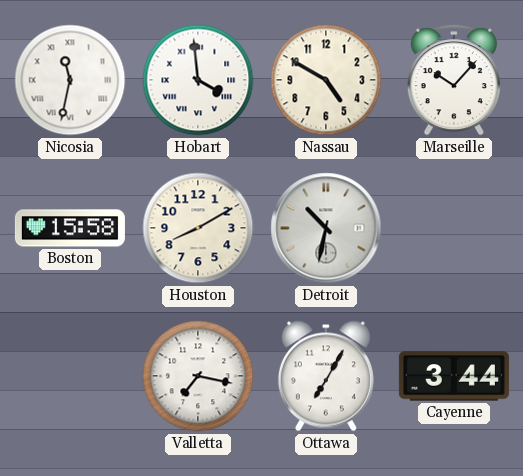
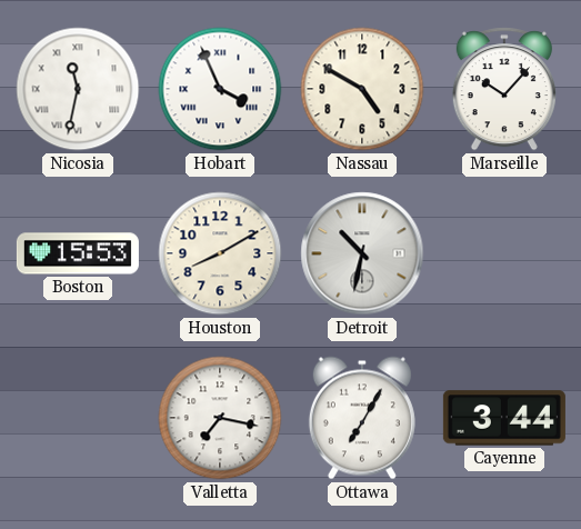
Hobart: 3:59 -> 3:56
Boston: 15:58 -> 15:53
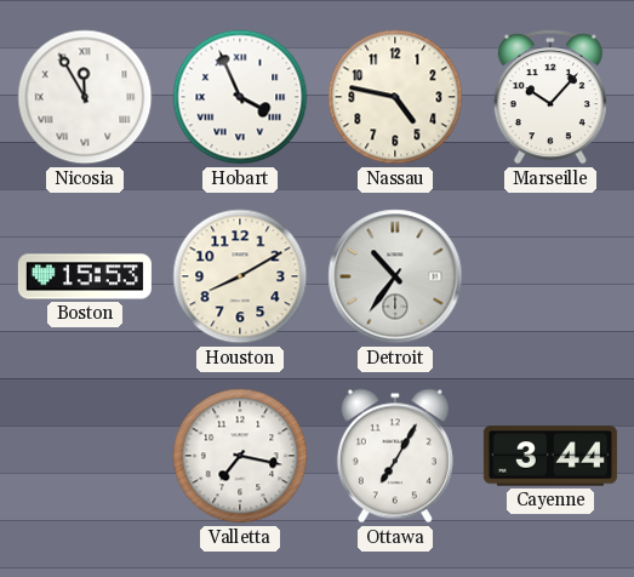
Nicosia: 11:32 -> 11:55
Nassau: 4:50 -> 4:47
Detroit: 10:32 -> 10:36
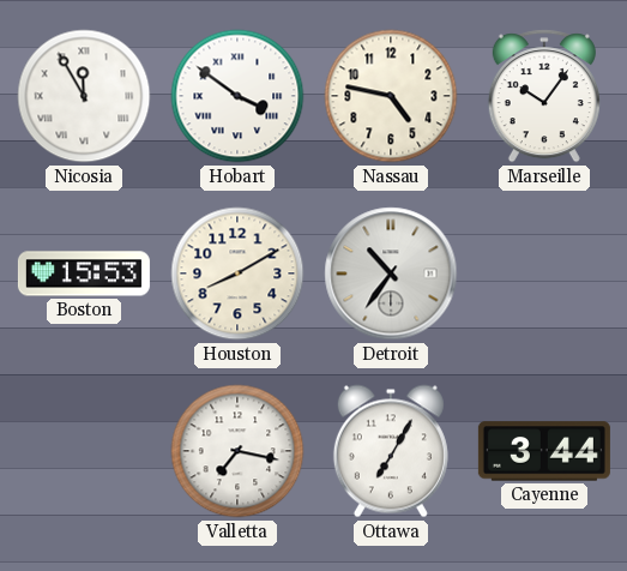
Hobart: 3:56 -> 3:51
Marseille: 10:07 -> 10:06
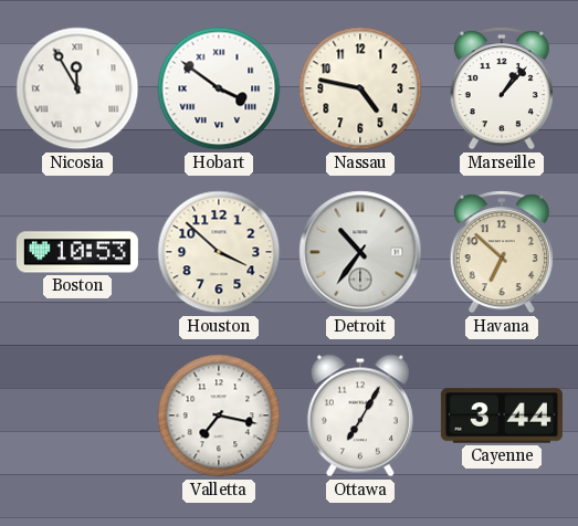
Marseille: 10:06 -> 1:07
Boston: 15:53 -> 10:53
Houston: 8:10 -> 3:52
Havana: none -> 6:52
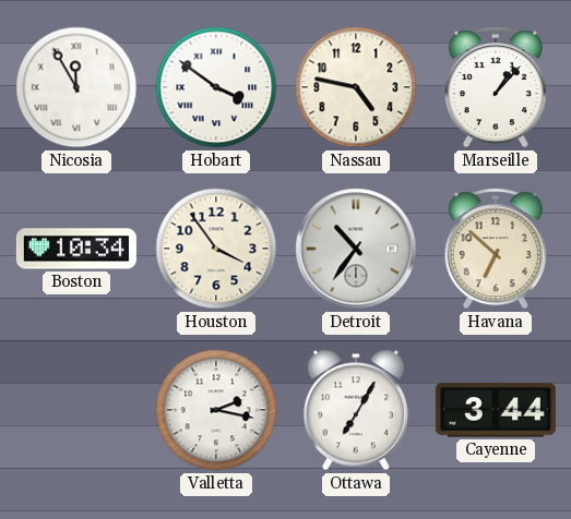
Boston: 10:53 -> 10:34
Houston: 3:52 -> 3:54
Valletta: 7:17 -> 2:17
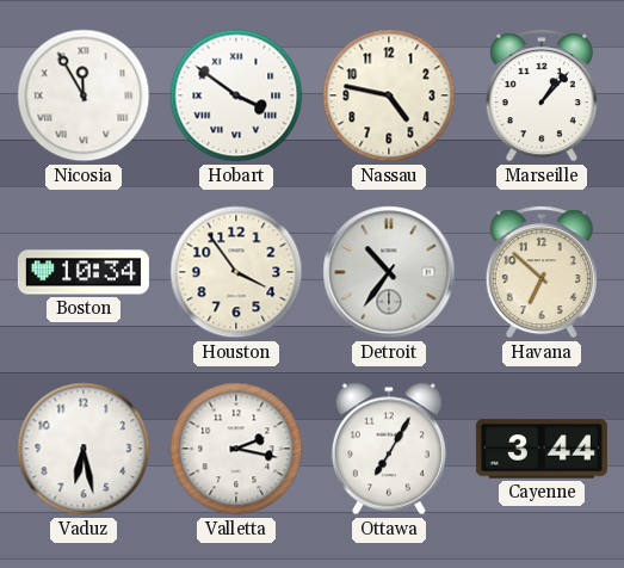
Vaduz: none -> 6:28
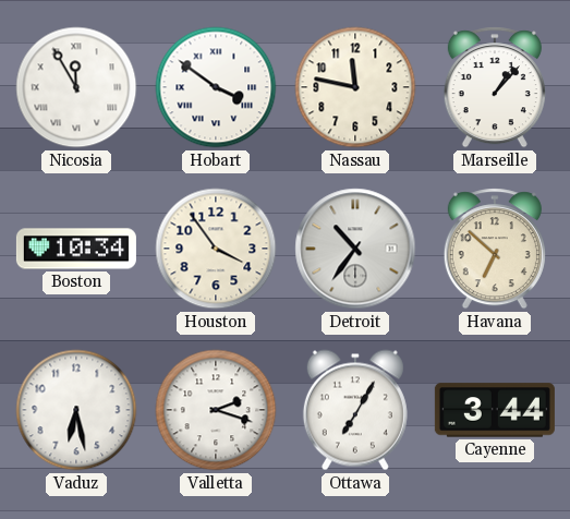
Nassau: 4:47 -> 11:47
Valletta: 2:17 -> 2:18
